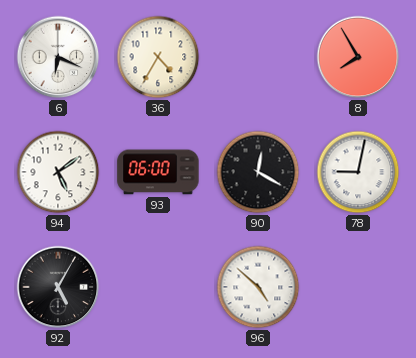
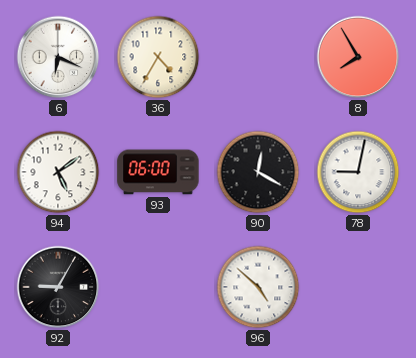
92: 5:05 -> 9:05
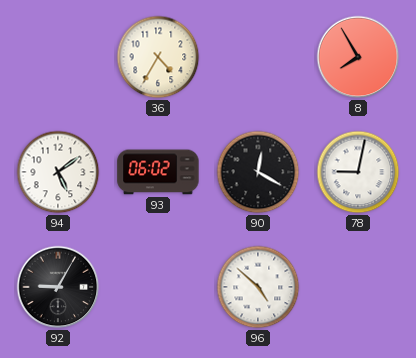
6: 6:19 -> none
93: 06:00 -> 06:02
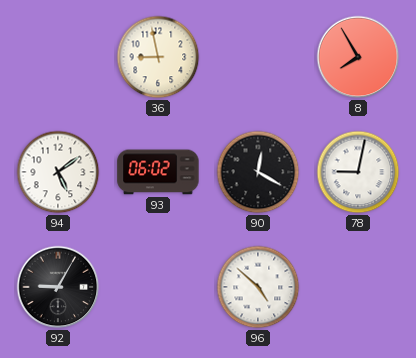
36: 4:35 -> 8:58
